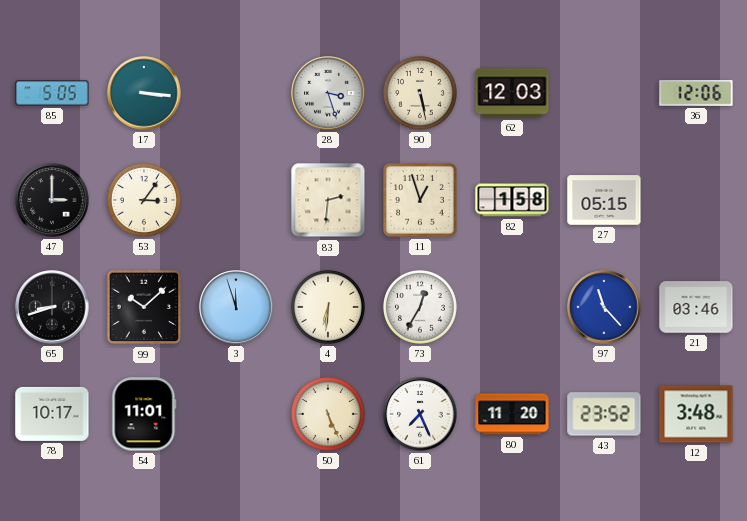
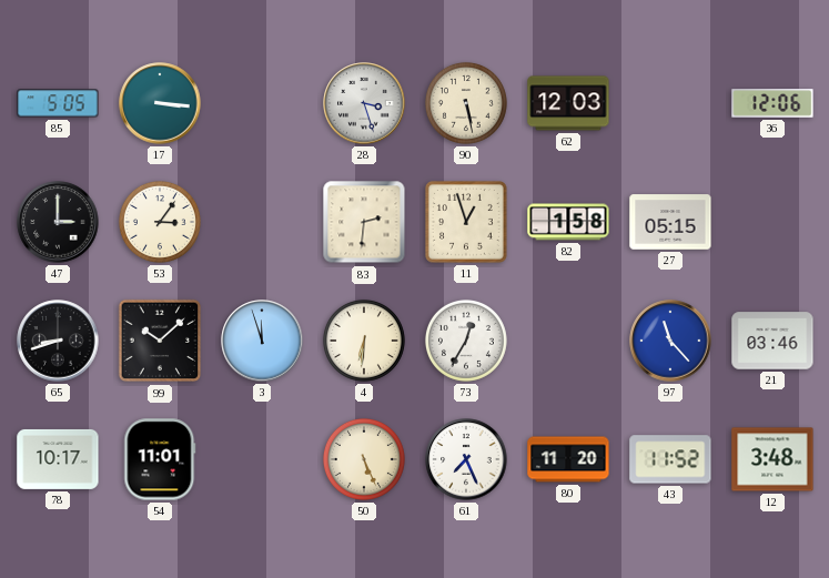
43: 23:52 -> 11:52
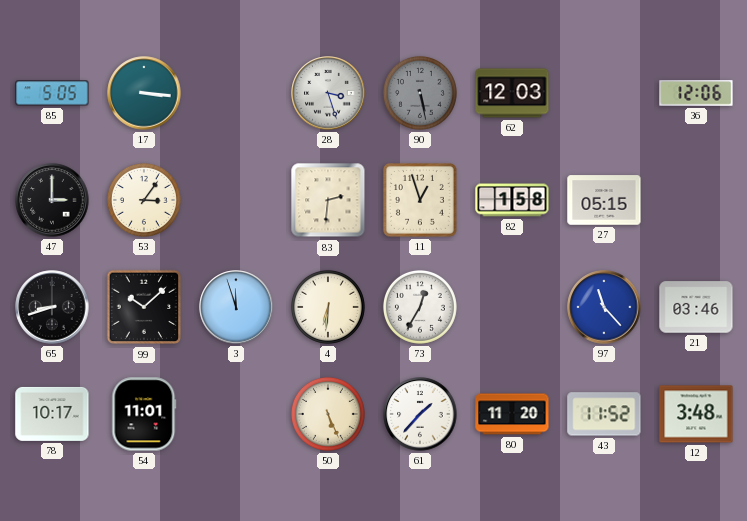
90 dial: cream -> grey
61: 7:26 -> 1:37
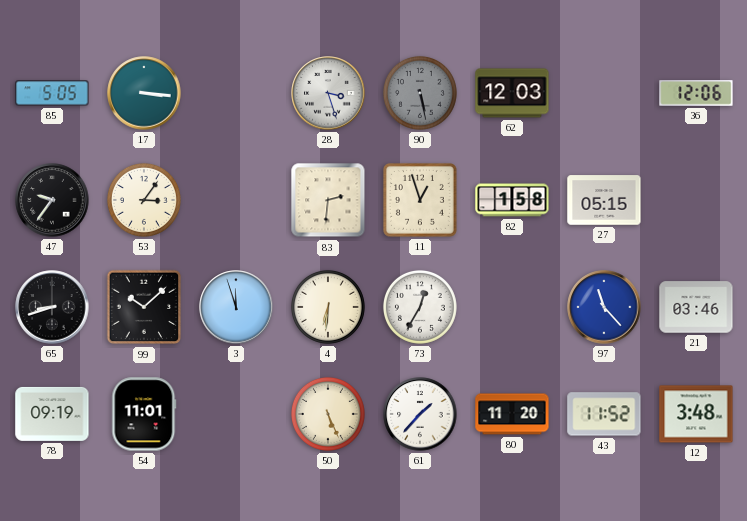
47: 3:00 -> 9:36
78: 10:17 -> 09:19
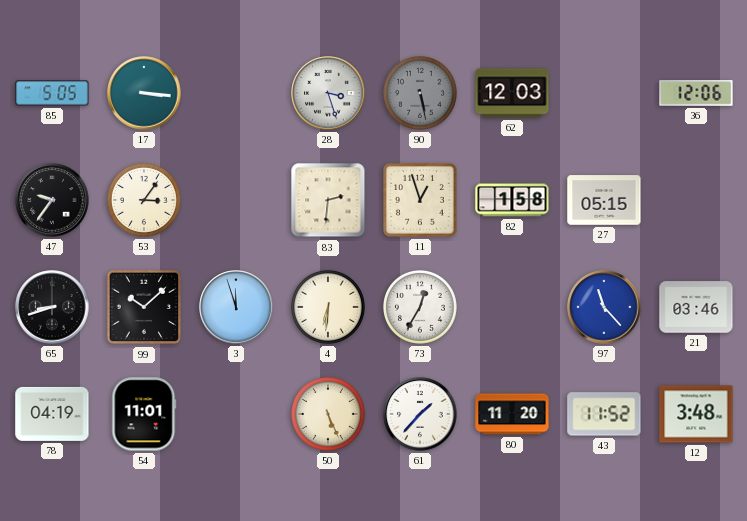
78: 09:19 -> 04:19
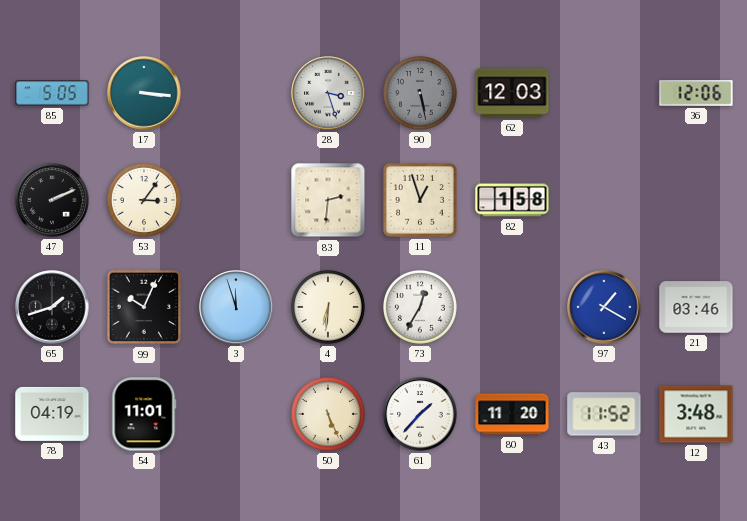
47: 9:36 -> 2:11
27: 05:15 -> none
65: 8:42 -> 1:42
99: 10:08 -> 10:04
97: 11:23 -> 1:20
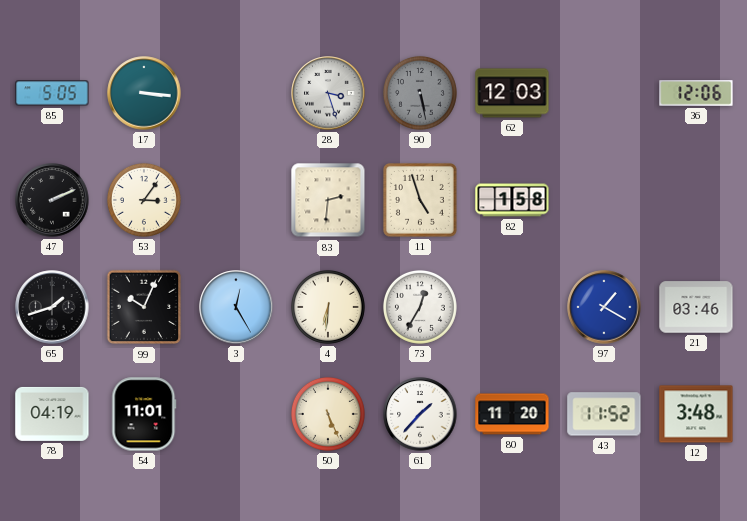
11: 12:57 -> 4:57
3: 11:57 -> 12:25
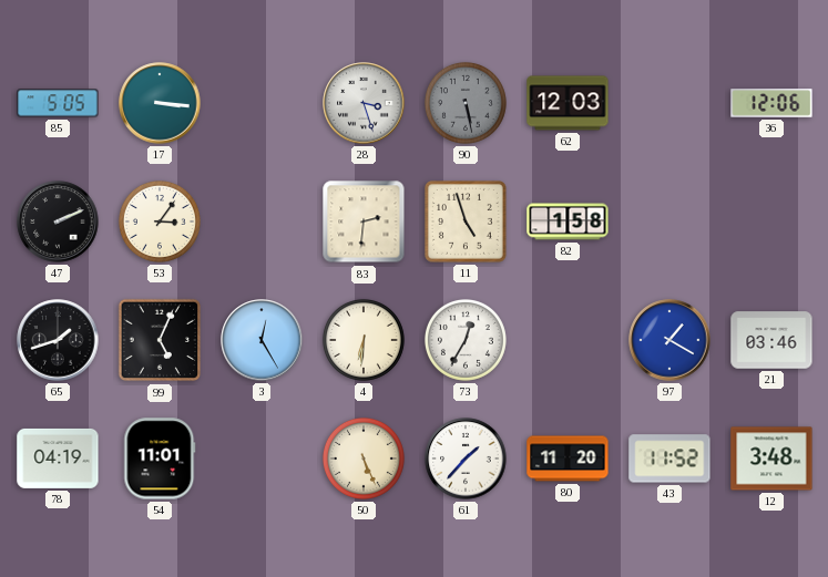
99: 10:04 -> 5:04
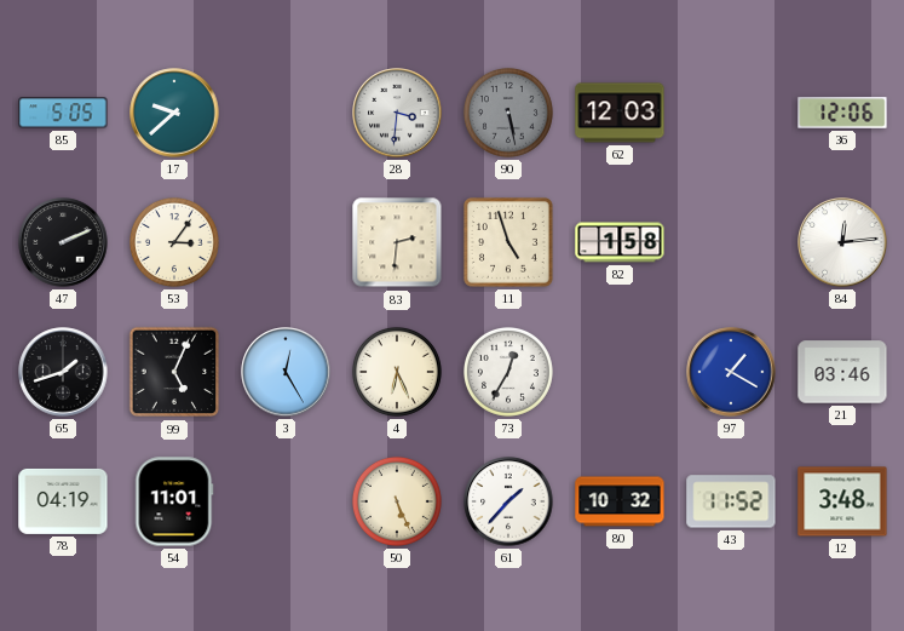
17: 3:16 -> 9:38
28: 3:27 -> 3:31
84: none -> 12:14
4: 6:31 -> 6:26
80: 11:20 -> 10:32
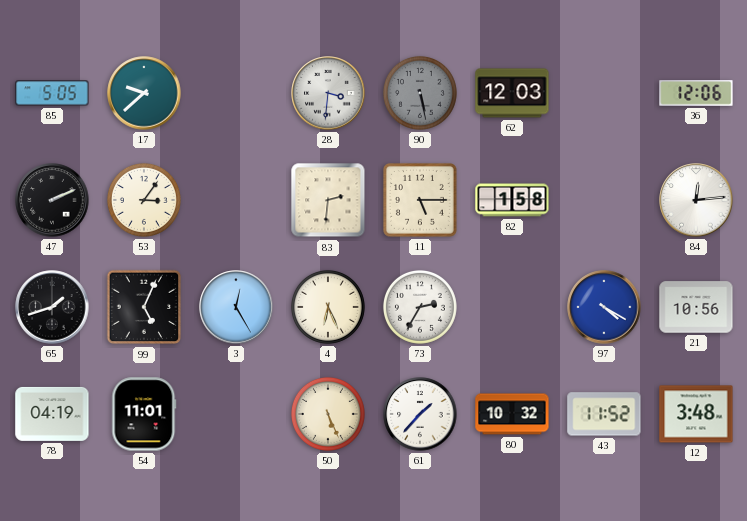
11: 4:57 -> 5:15
73: 12:35 -> 2:35
97: 1:20 -> 4:20
21: 03:46 -> 10:56
